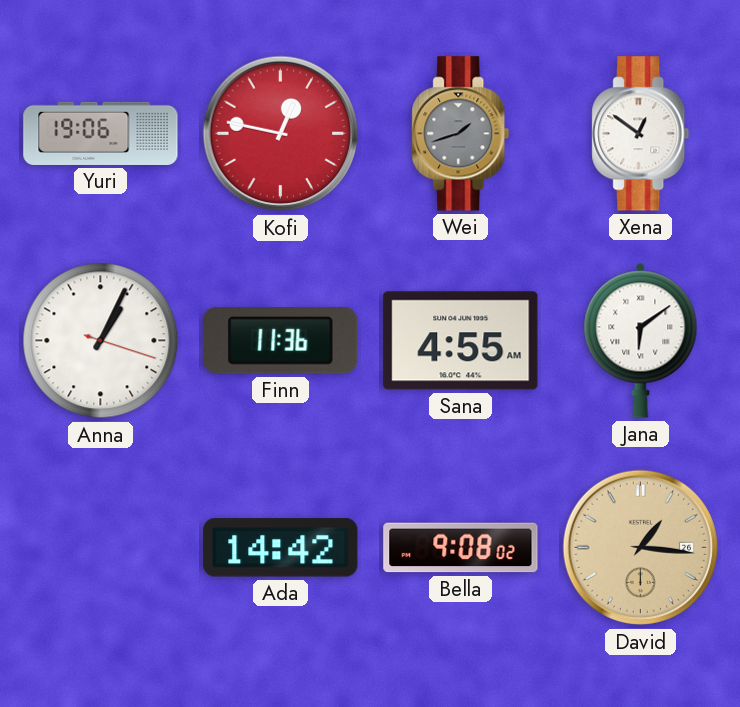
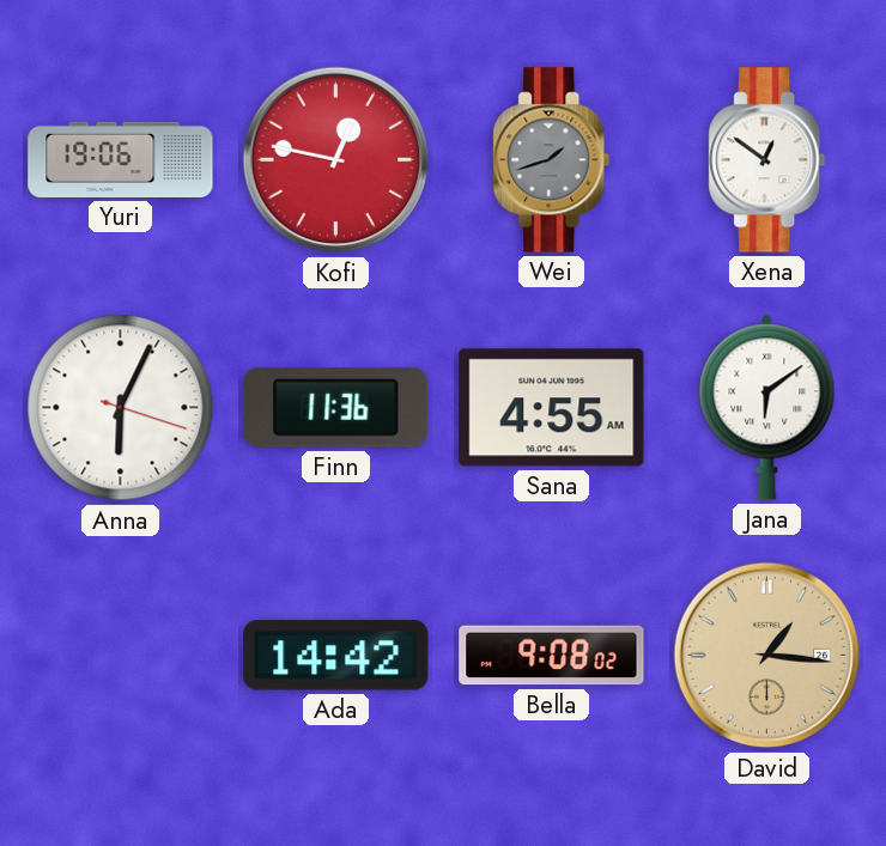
Anna: 1:04 -> 6:04
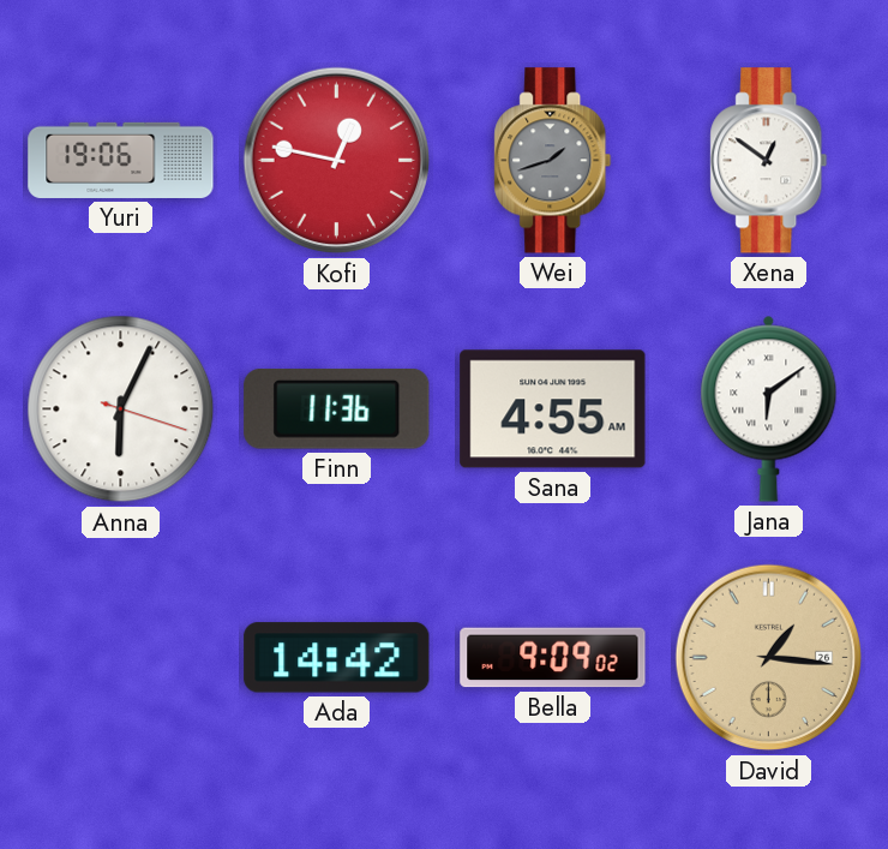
Bella: 9:08 -> 9:09
